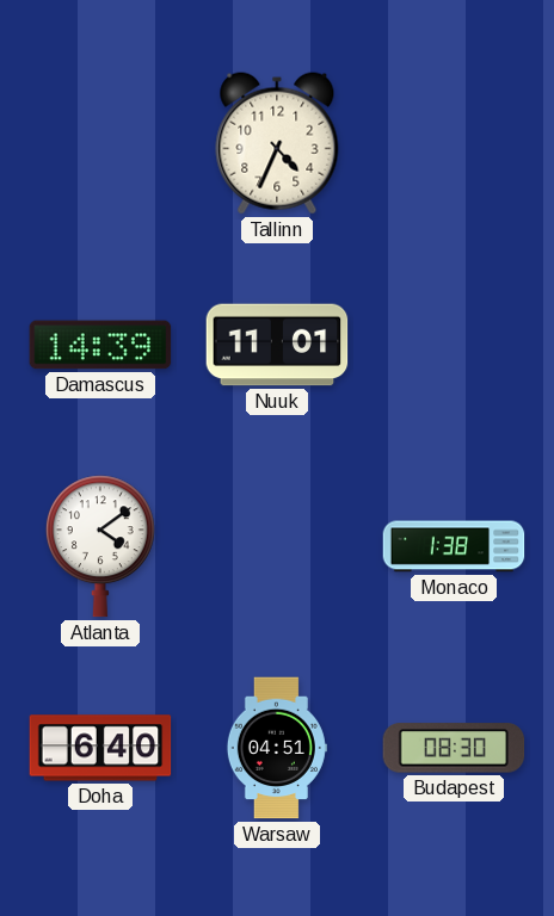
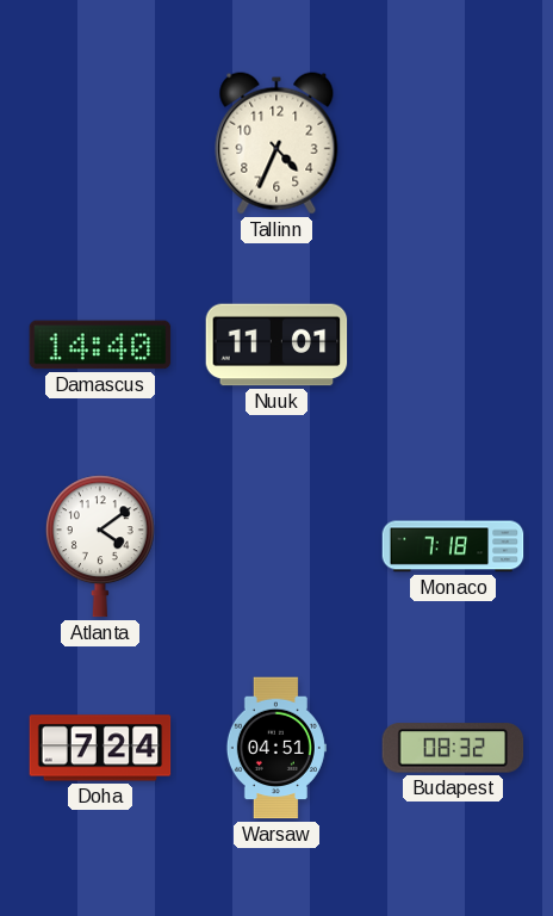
Damascus: 14:39 -> 14:40
Monaco: 1:38 -> 7:18
Doha: 6:40 -> 7:24
Budapest: 08:30 -> 08:32
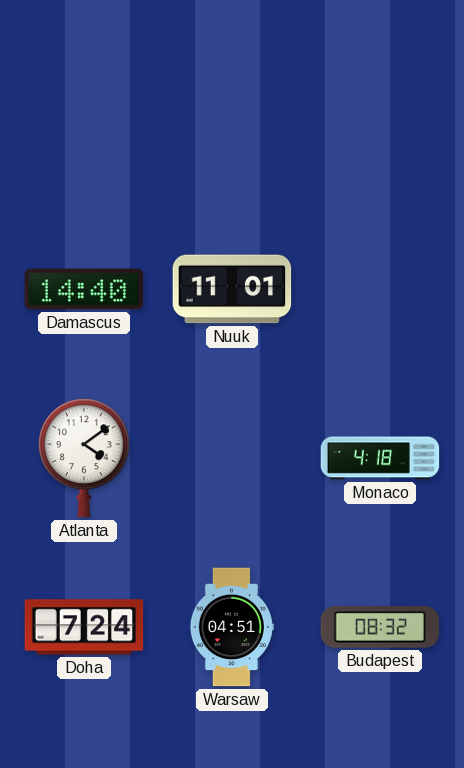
Tallinn: 4:34 -> none
Monaco: 7:18 -> 4:18
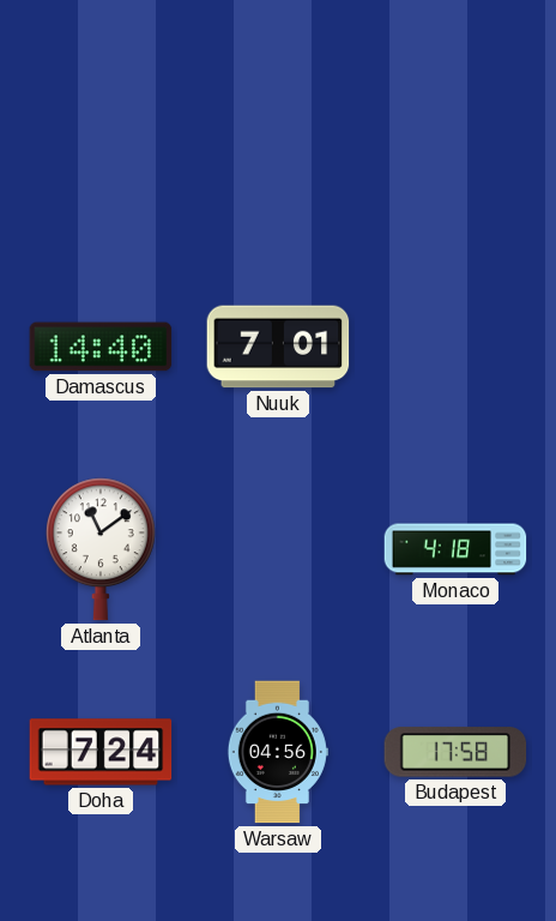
Nuuk: 11:01 -> 7:01
Atlanta: 4:09 -> 11:09
Warsaw: 04:51 -> 04:56
Budapest: 08:32 -> 17:58
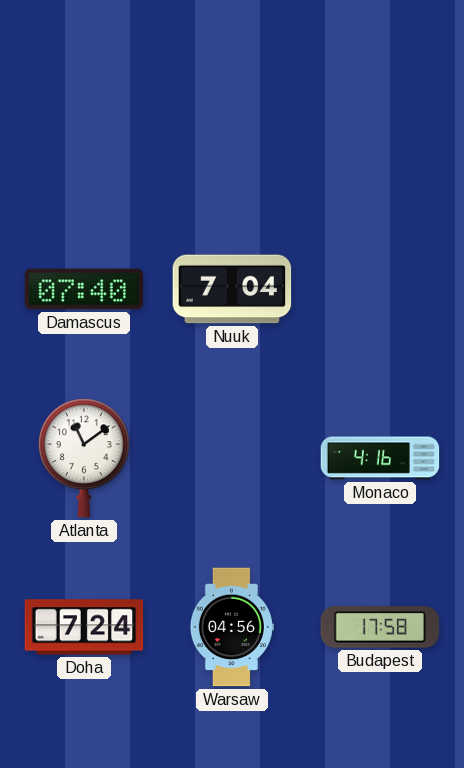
Damascus: 14:40 -> 07:40
Nuuk: 7:01 -> 7:04
Monaco: 4:18 -> 4:16
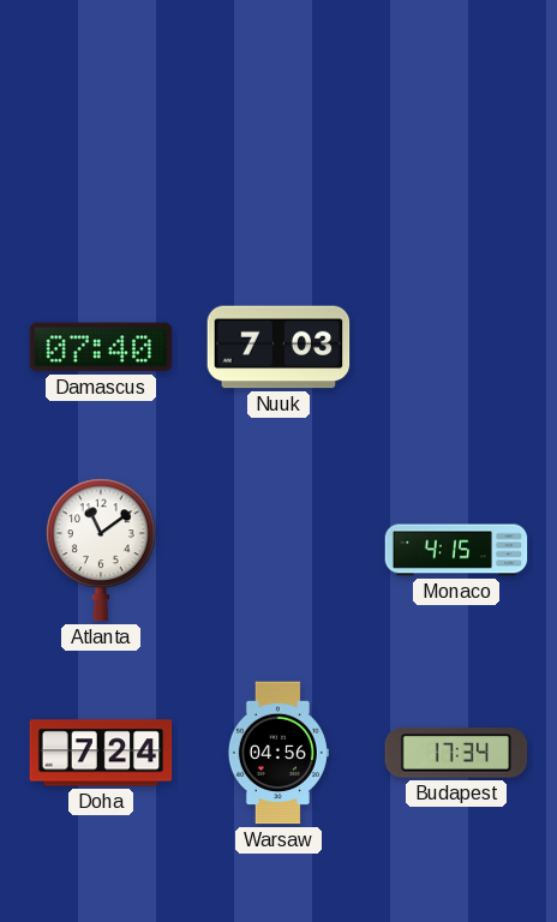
Nuuk: 7:04 -> 7:03
Monaco: 4:16 -> 4:15
Budapest: 17:58 -> 17:34
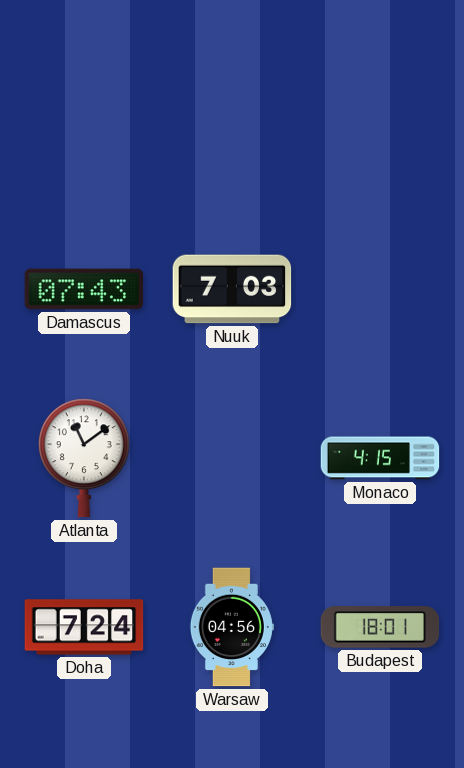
Damascus: 07:40 -> 07:43
Budapest: 17:34 -> 18:01
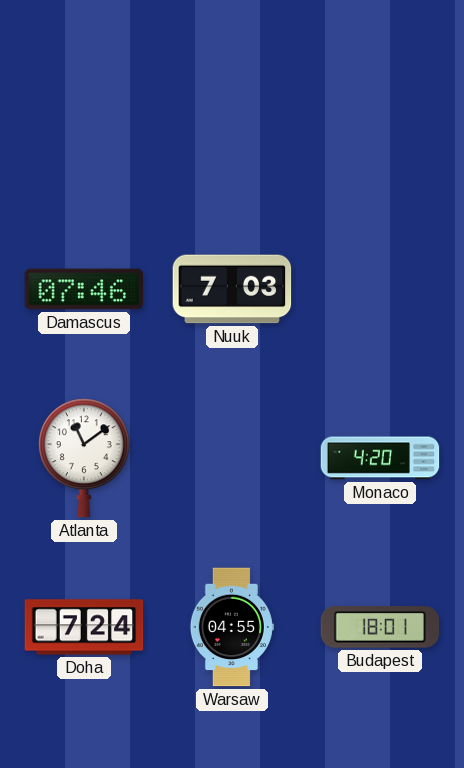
Damascus: 07:43 -> 07:46
Monaco: 4:15 -> 4:20
Warsaw: 04:56 -> 04:55
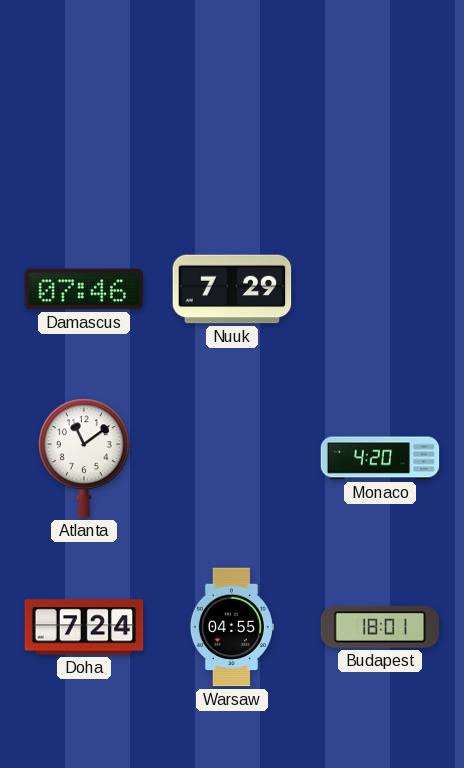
Nuuk: 7:03 -> 7:29
